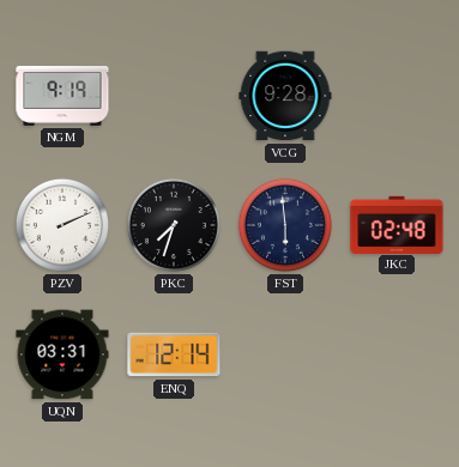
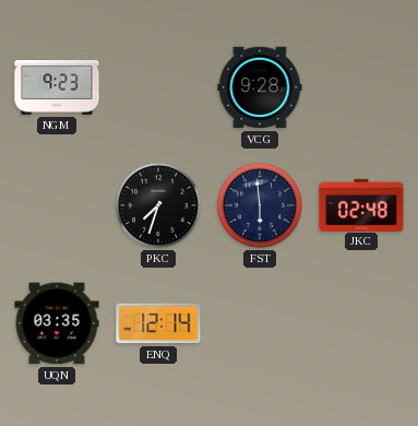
NGM: 9:19 -> 9:23
PZV: 2:11 -> none
UQN: 03:31 -> 03:35
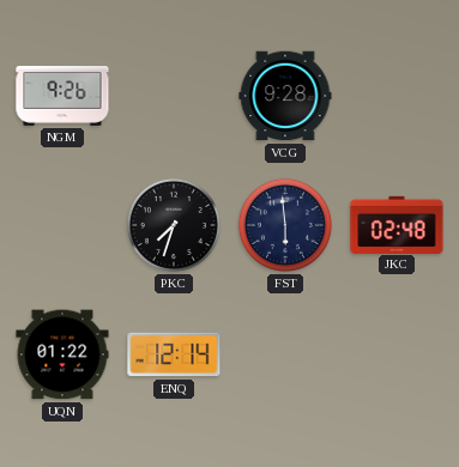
NGM: 9:23 -> 9:26
UQN: 03:35 -> 01:22
